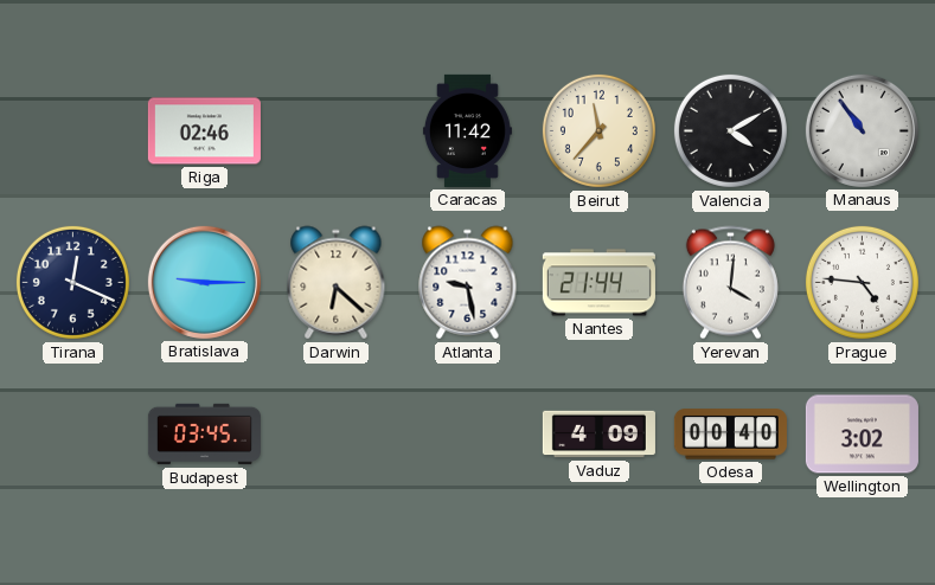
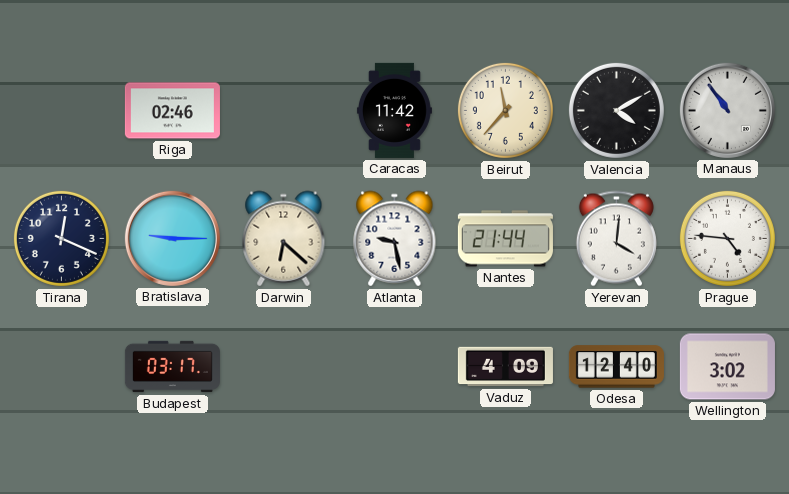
Budapest: 03:45 -> 03:17
Odesa: 00:40 -> 12:40
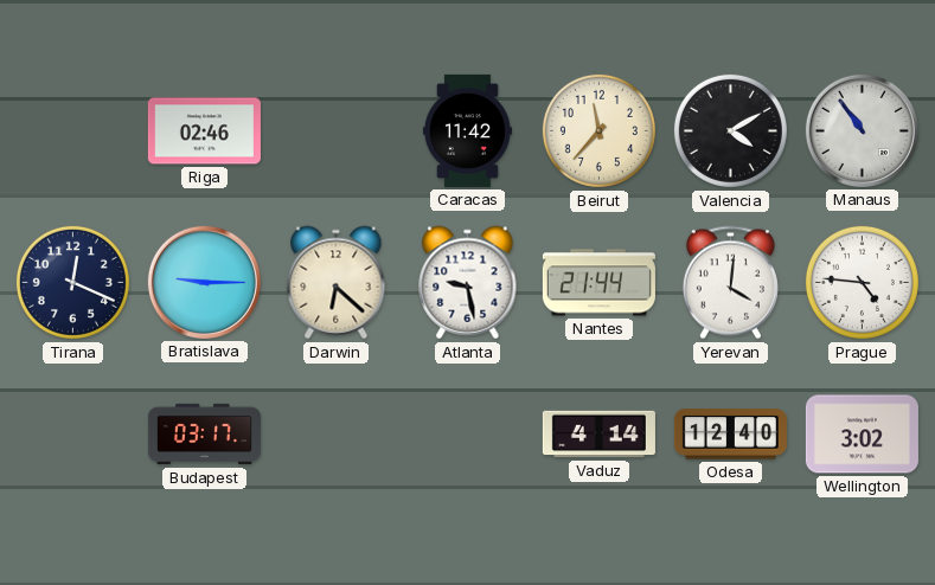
Vaduz: 4:09 -> 4:14
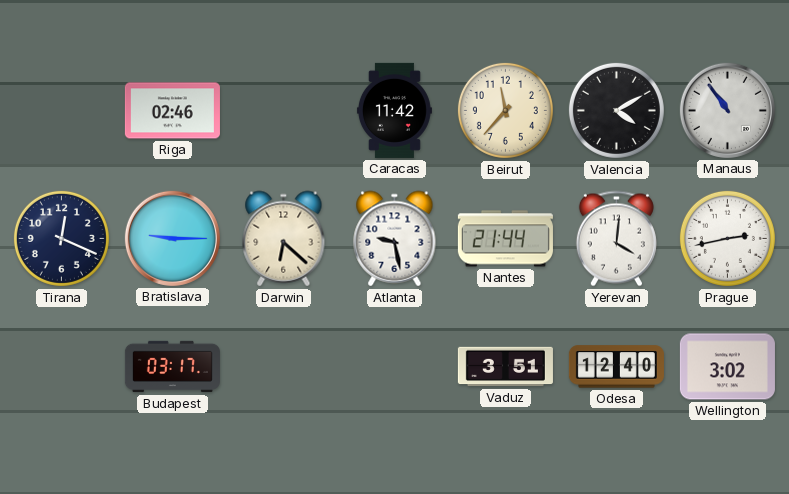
Prague: 4:46 -> 2:43
Vaduz: 4:14 -> 3:51
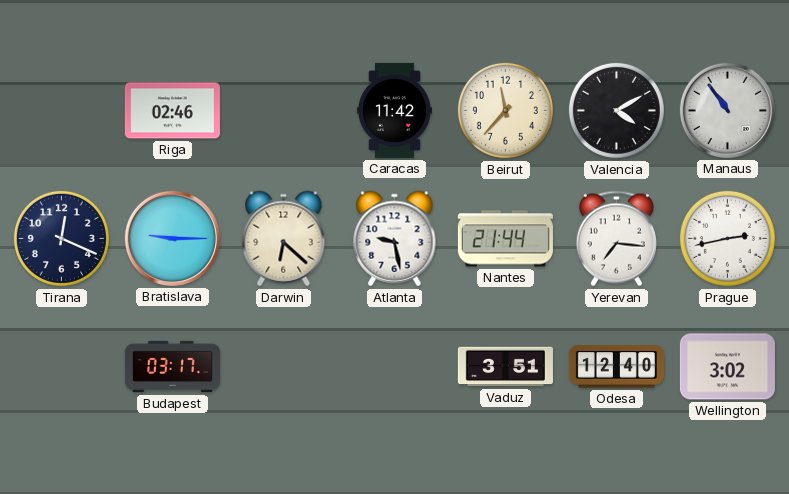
Yerevan: 4:01 -> 7:16
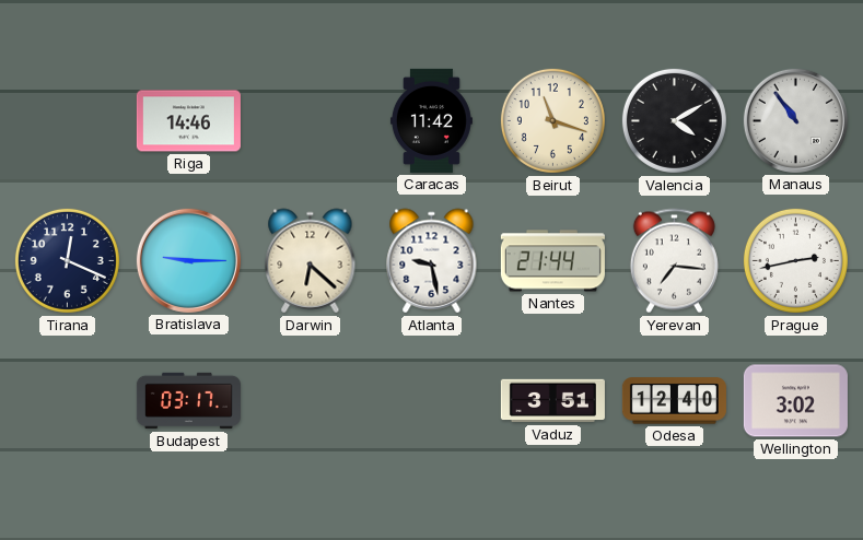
Riga: 02:46 -> 14:46
Beirut: 11:37 -> 11:18
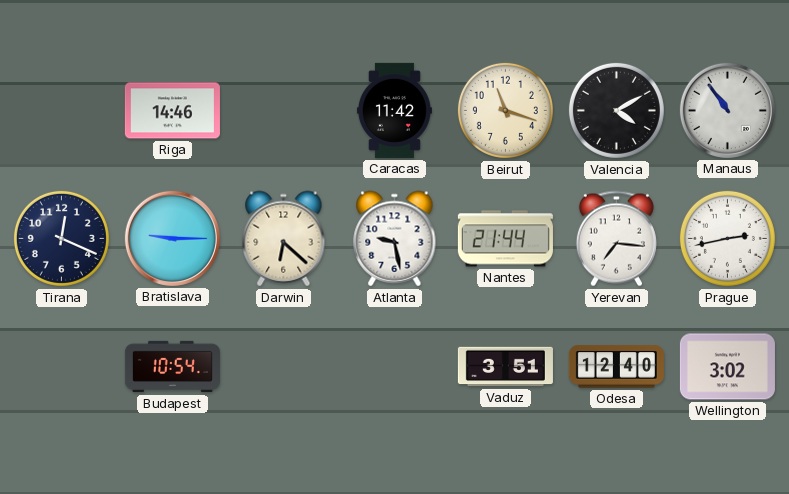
Budapest: 03:17 -> 10:54
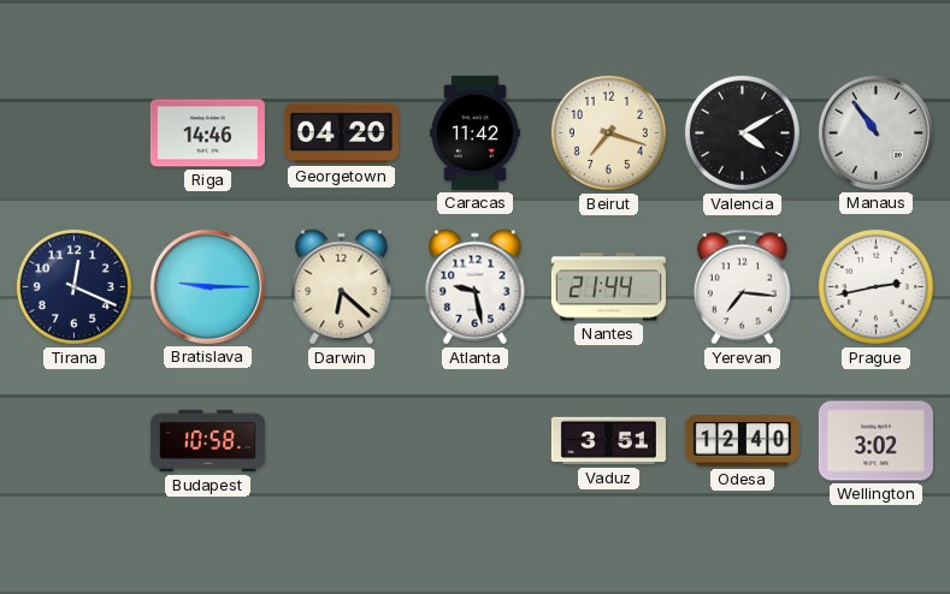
Georgetown: none -> 04:20
Beirut: 11:18 -> 7:18
Budapest: 10:54 -> 10:58
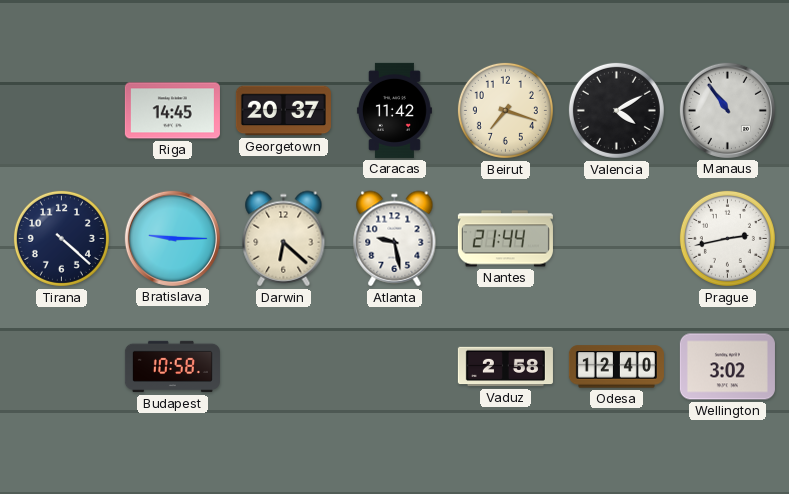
Riga: 14:46 -> 14:45
Georgetown: 04:20 -> 20:37
Tirana: 12:19 -> 4:22
Yerevan: 7:16 -> none
Vaduz: 3:51 -> 2:58
